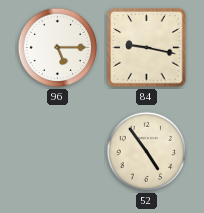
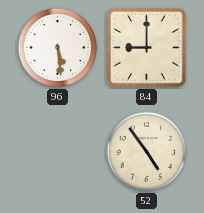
96: 5:15 -> 5:29
84: 9:17 -> 9:00
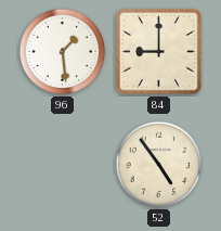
96: 5:29 -> 1:29
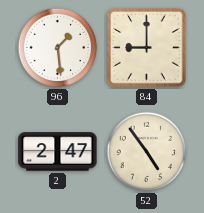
2: none -> 2:47
